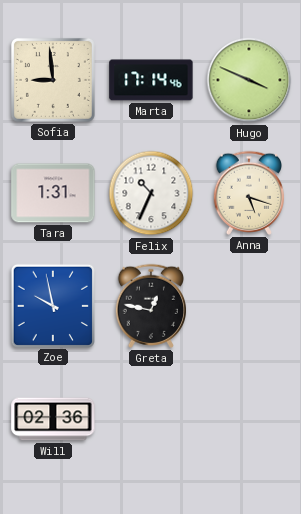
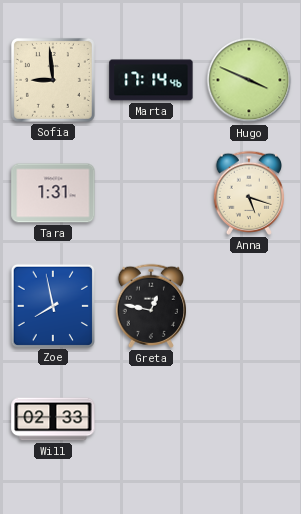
Felix: 10:34 -> none
Zoe: 9:58 -> 7:58
Will: 02:36 -> 02:33
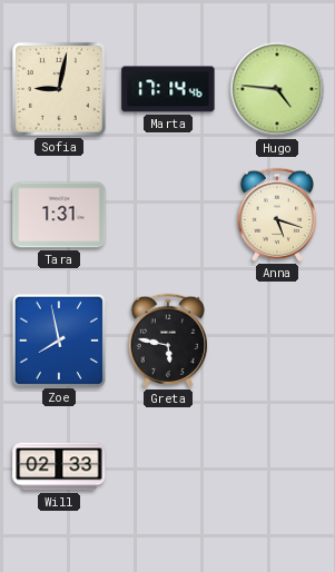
Sofia: 8:59 -> 9:02
Hugo: 3:49 -> 4:46
Greta: 12:47 -> 5:47
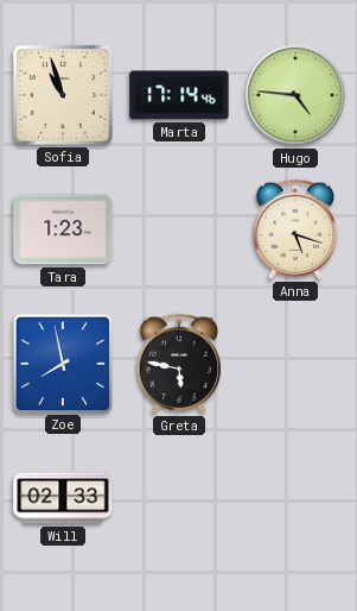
Sofia: 9:02 -> 10:57
Tara: 1:31 -> 1:23
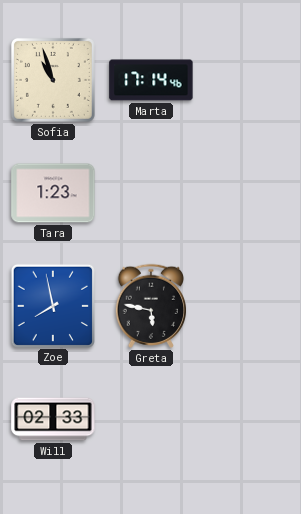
Hugo: 4:46 -> none
Anna: 5:18 -> none
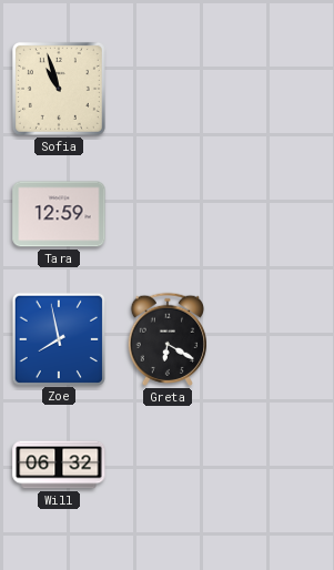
Marta: 17:14 -> none
Tara: 1:23 -> 12:59
Greta: 5:47 -> 6:20
Will: 02:33 -> 06:32
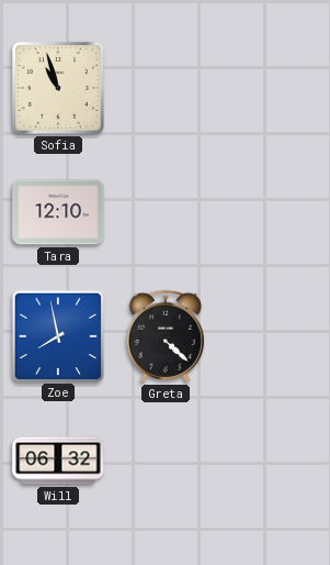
Tara: 12:59 -> 12:10
Greta: 6:20 -> 4:22
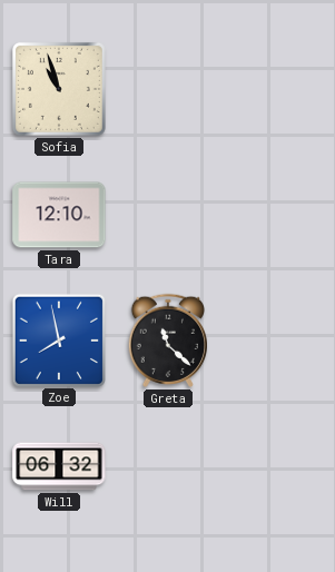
Greta: 4:22 -> 11:22
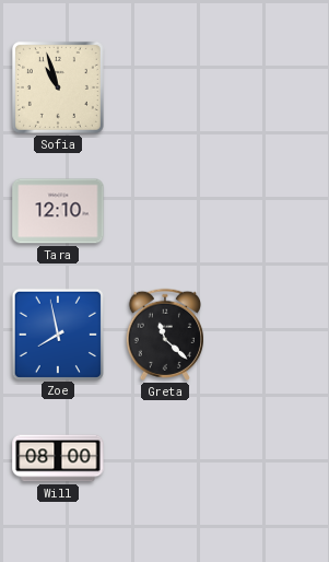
Will: 06:32 -> 08:00
